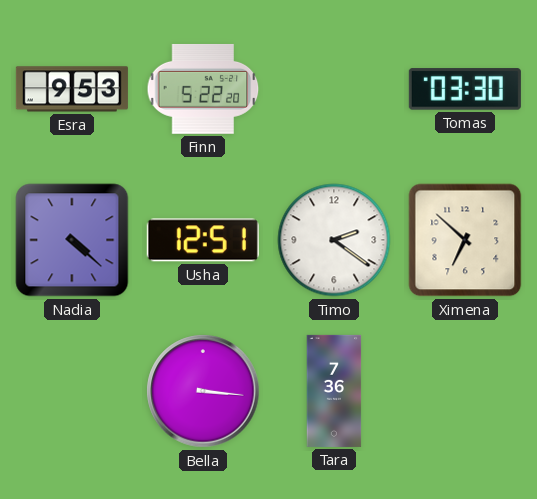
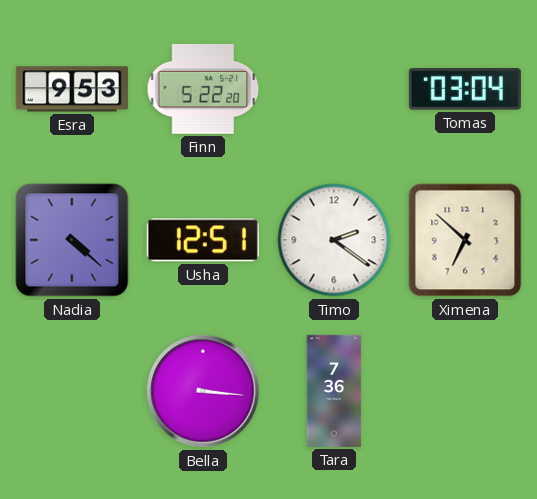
Tomas: 03:30 -> 03:04
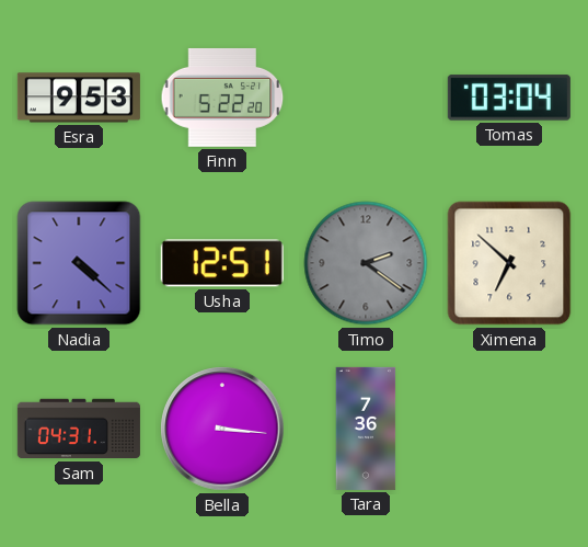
Timo dial: white -> grey
Sam: none -> 04:31
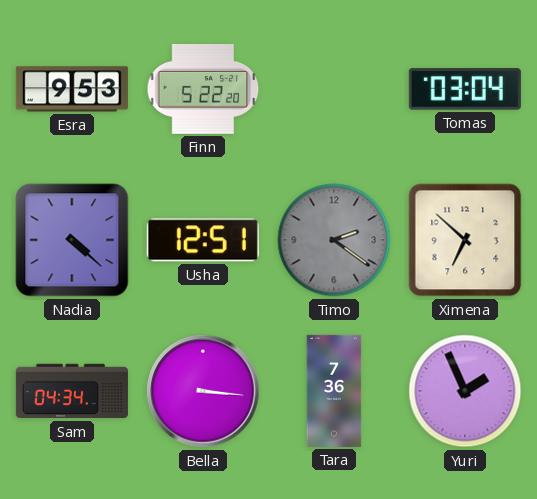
Sam: 04:31 -> 04:34
Yuri: none -> 1:56
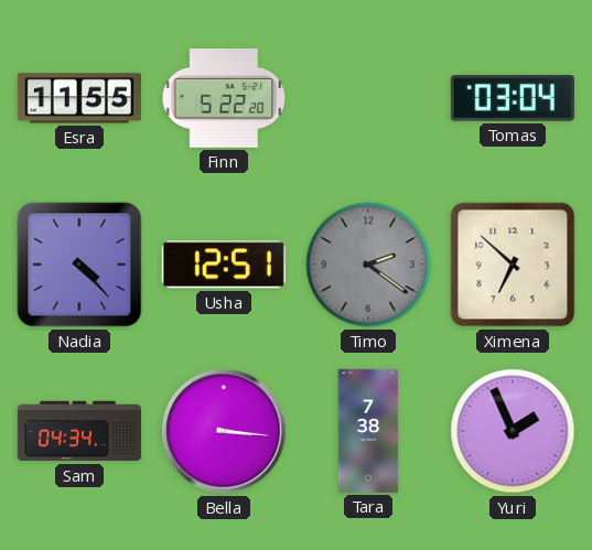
Esra: 9:53 -> 11:55
Nadia: 4:22 -> 4:23
Tara: 7:36 -> 7:38
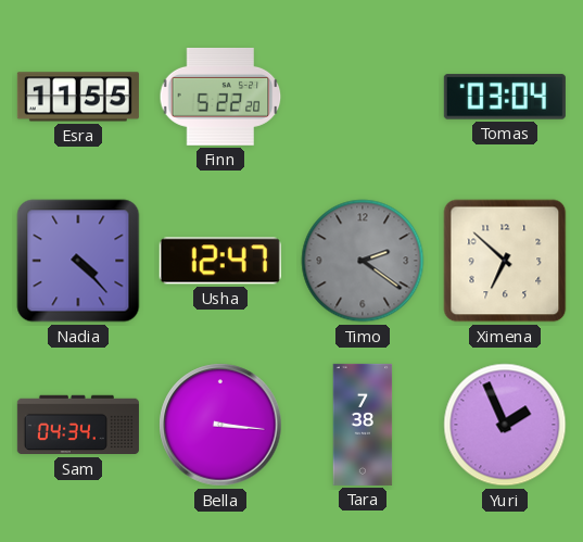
Usha: 12:51 -> 12:47
